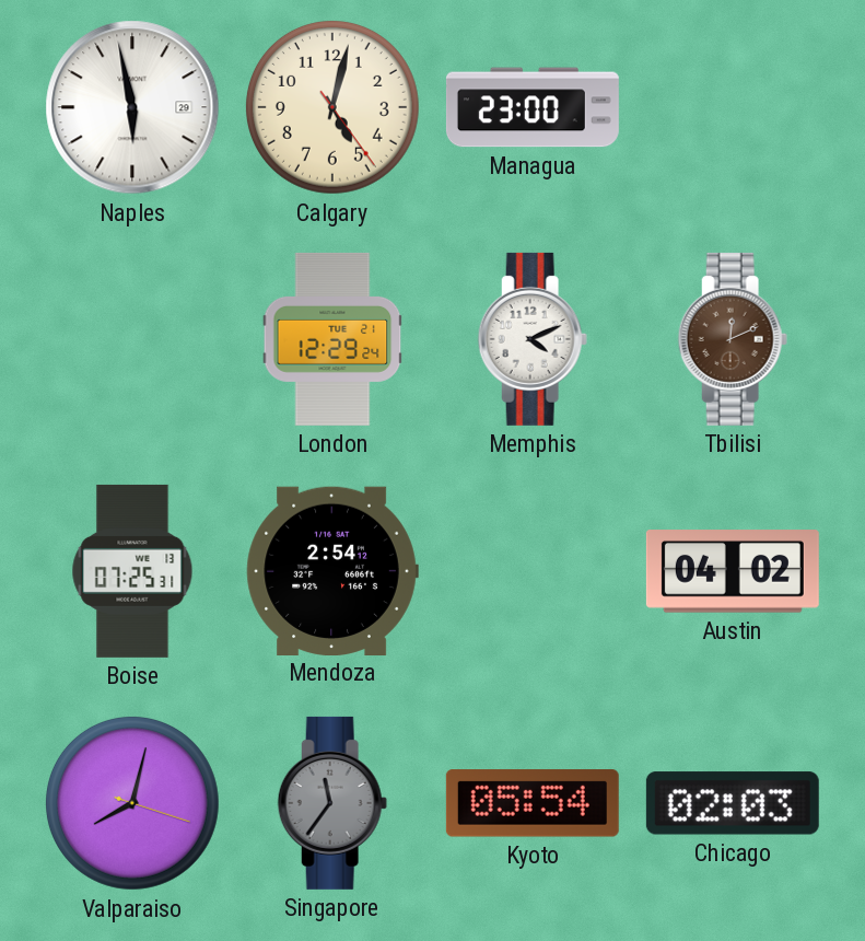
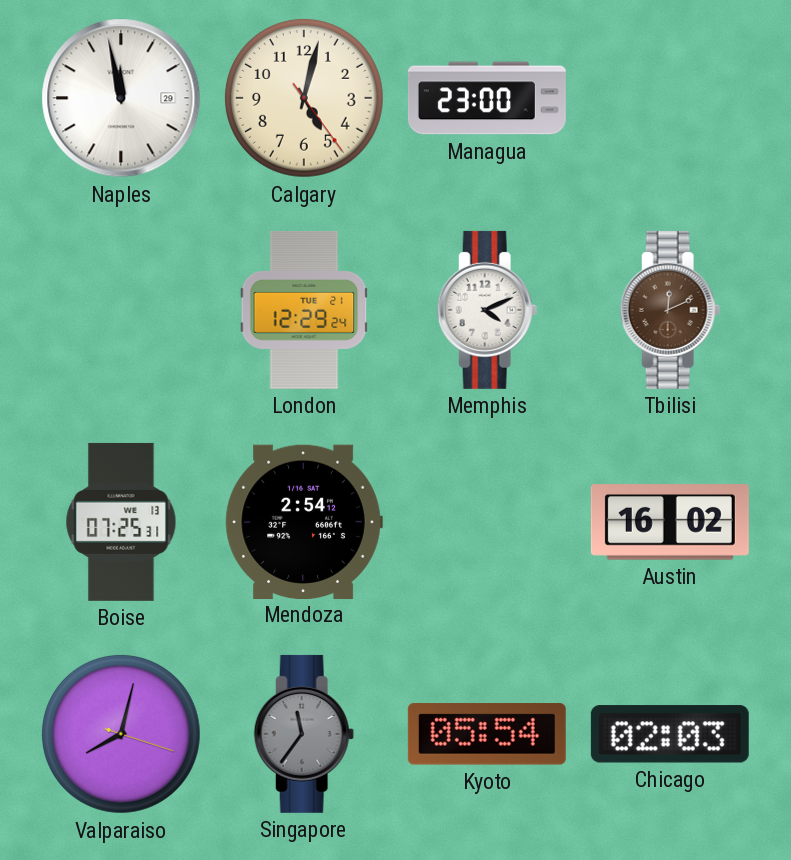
Naples: 5:58 -> 11:58
Austin: 04:02 -> 16:02
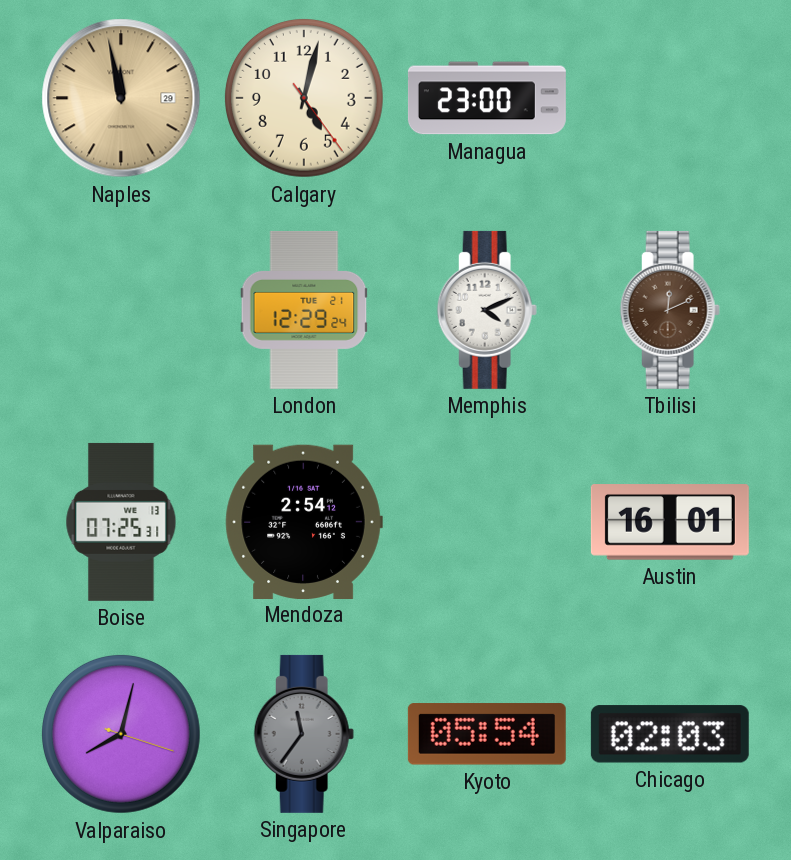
Naples dial: white -> champagne
Austin: 16:02 -> 16:01
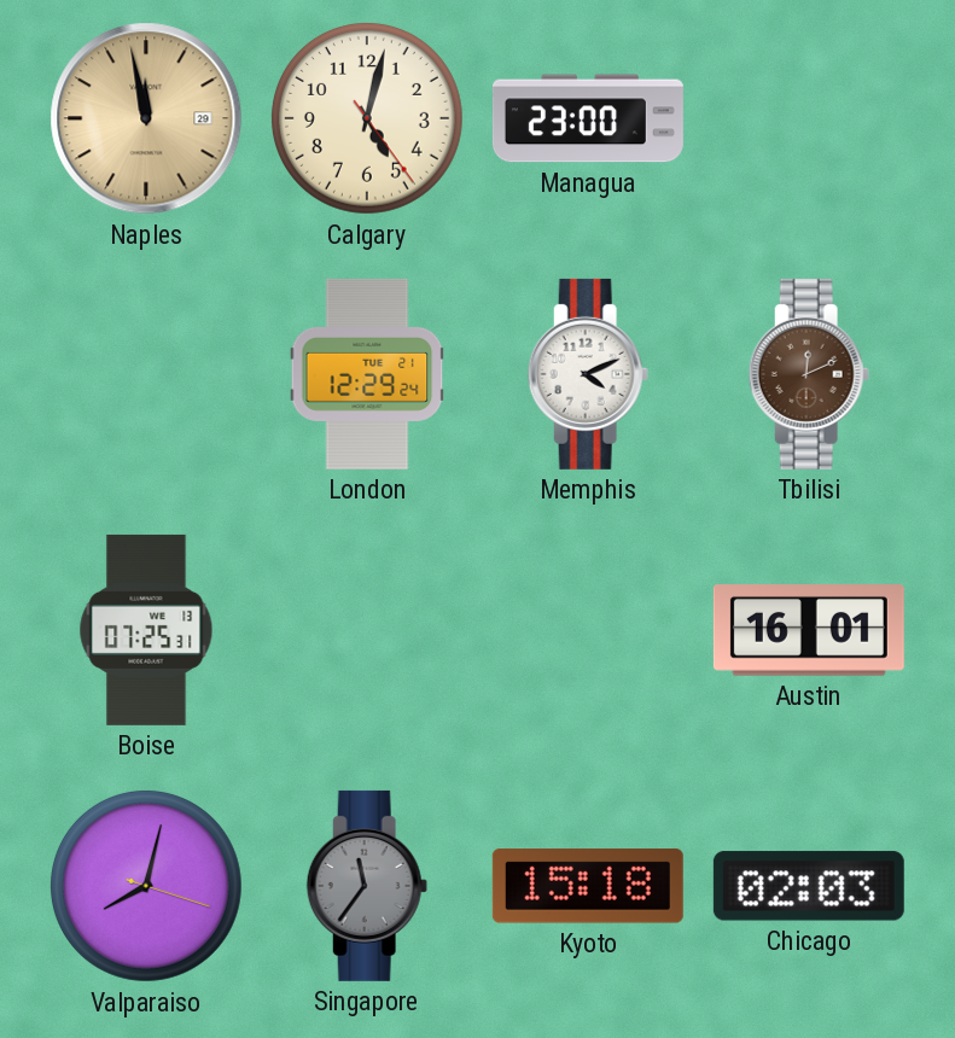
Mendoza: 2:54 -> none
Kyoto: 05:54 -> 15:18
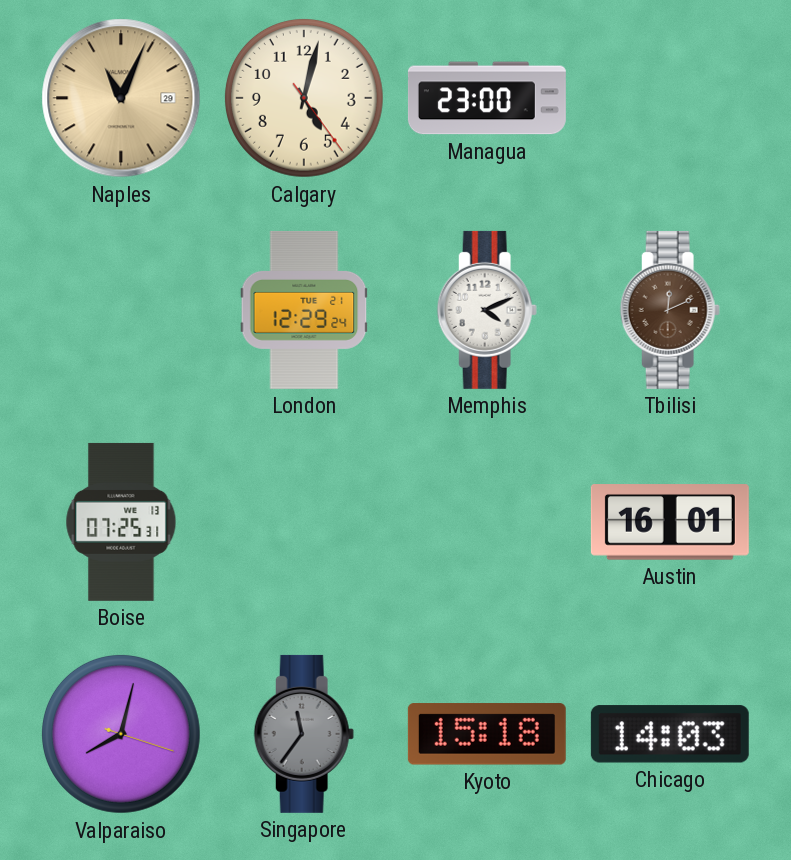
Naples: 11:58 -> 11:04
Chicago: 02:03 -> 14:03
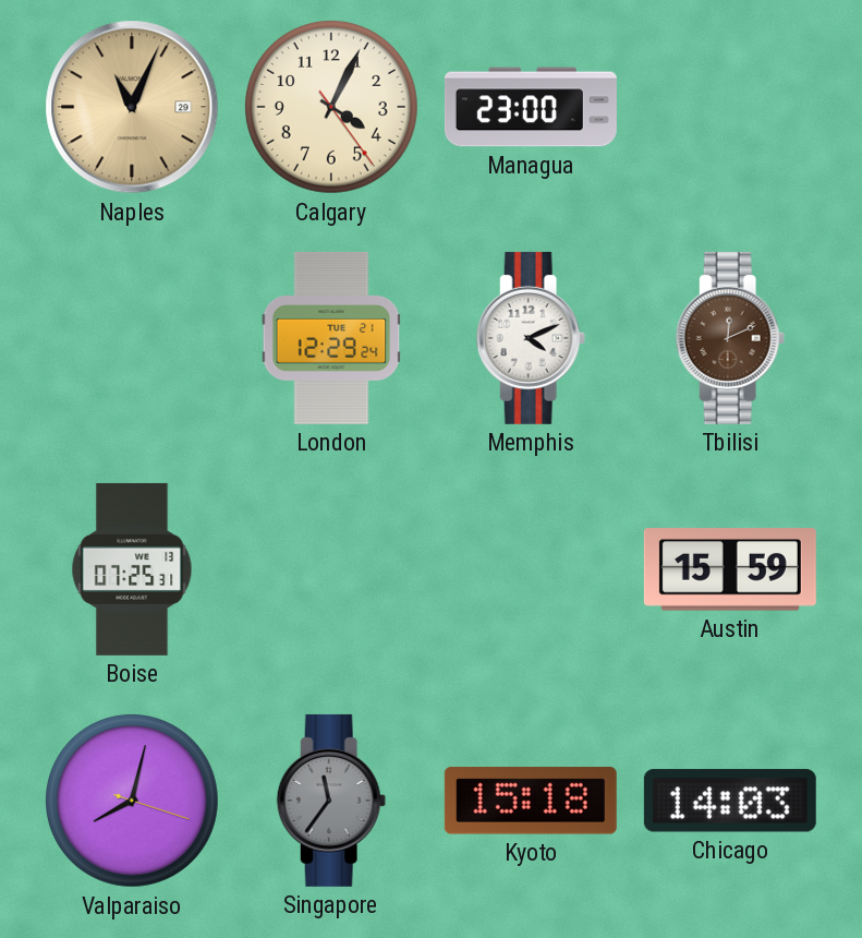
Calgary: 5:02 -> 4:04
Austin: 16:01 -> 15:59
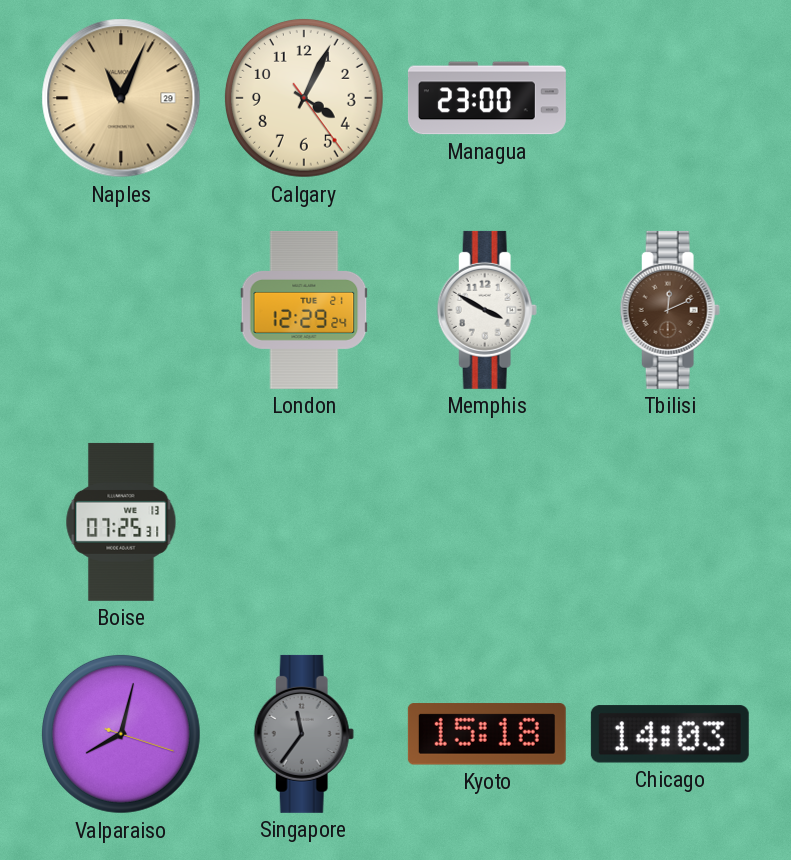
Memphis: 4:11 -> 3:50
Austin: 15:59 -> none
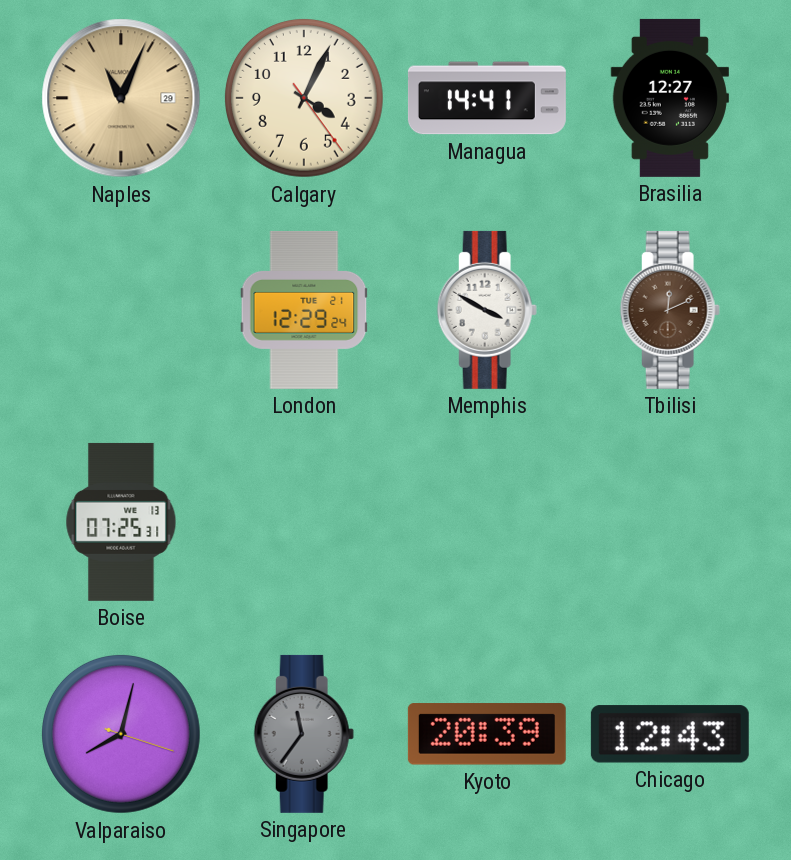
Managua: 23:00 -> 14:41
Brasilia: none -> 12:27
Kyoto: 15:18 -> 20:39
Chicago: 14:03 -> 12:43
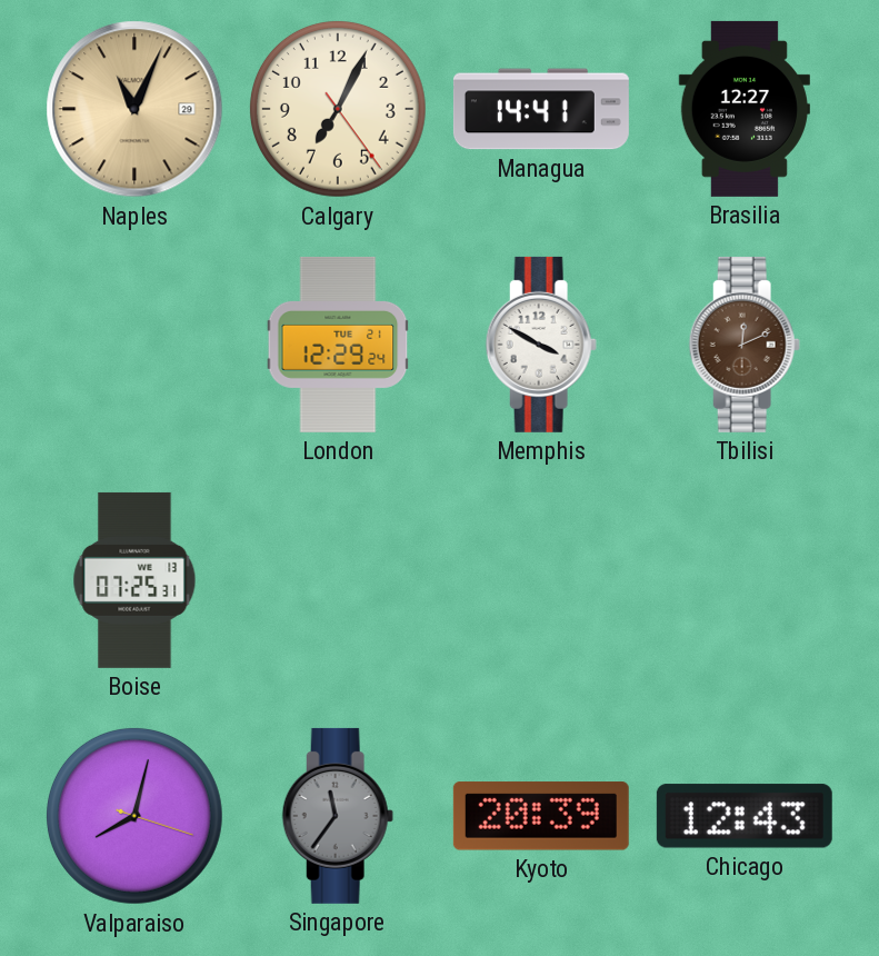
Calgary: 4:04 -> 7:04
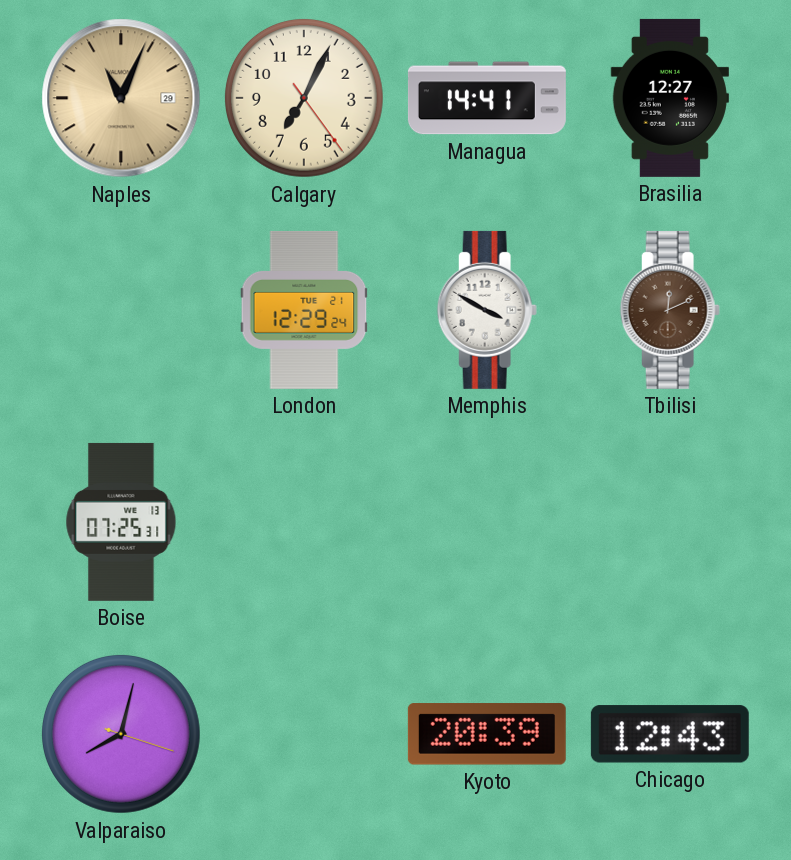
Singapore: 11:36 -> none
